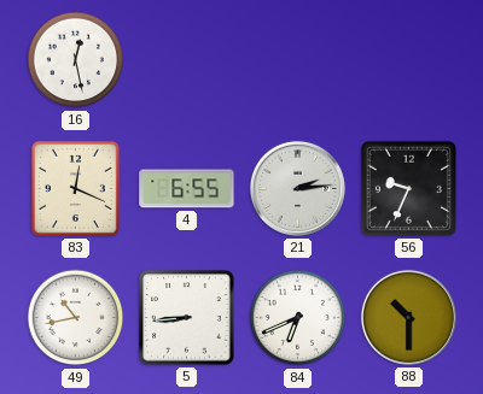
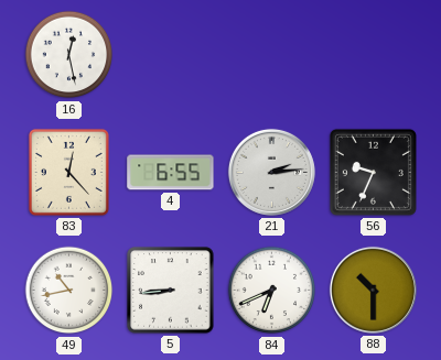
83: 12:19 -> 12:23
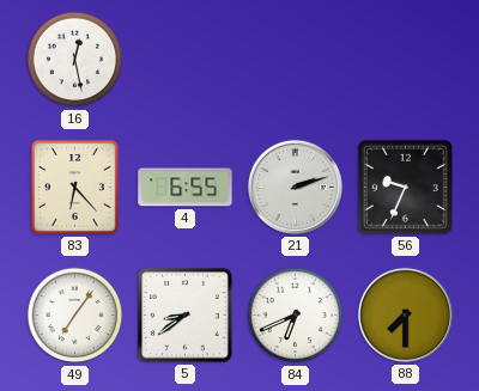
83: 12:23 -> 6:23
21: 2:14 -> 2:12
49: 10:43 -> 7:06
5: 8:44 -> 8:39
88: 10:30 -> 7:30
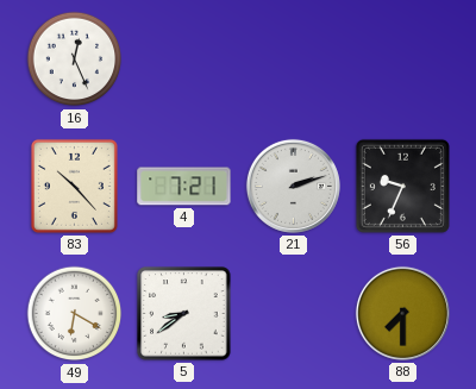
16: 12:28 -> 12:26
83: 6:23 -> 10:23
4: 6:55 -> 7:21
49: 7:06 -> 6:20
84: 6:41 -> none
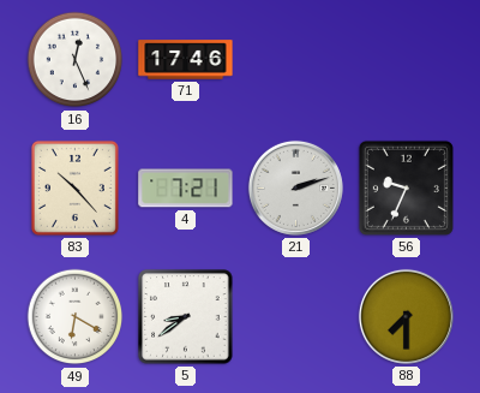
71: none -> 17:46
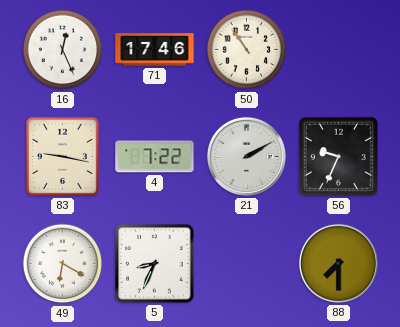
50: none -> 10:54
83: 10:23 -> 9:17
4: 7:21 -> 7:22
21: 2:12 -> 2:10
5: 8:39 -> 8:34
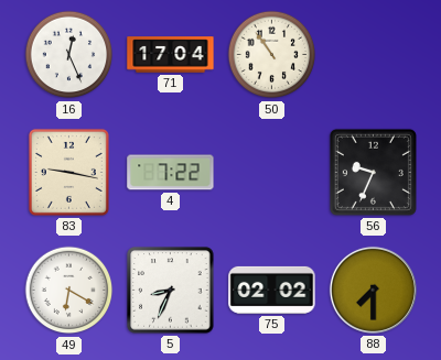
71: 17:46 -> 17:04
21: 2:10 -> none
75: none -> 02:02
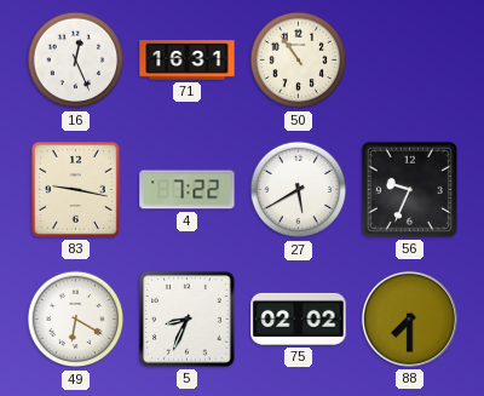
71: 17:04 -> 16:31
27: none -> 5:40
